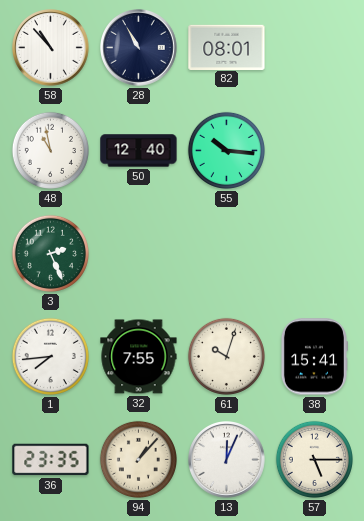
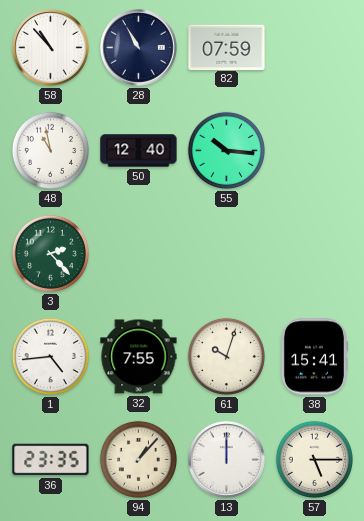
82: 08:01 -> 07:59
3: 2:26 -> 2:23
1: 7:44 -> 4:44
13: 12:04 -> 12:00
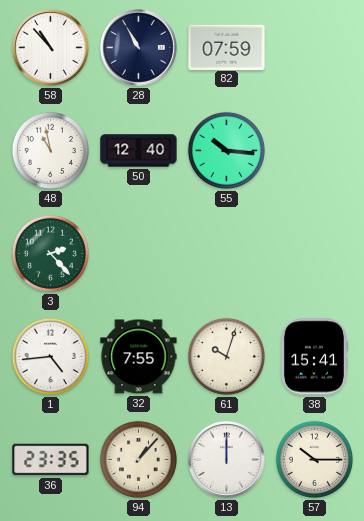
57: 5:15 -> 10:15
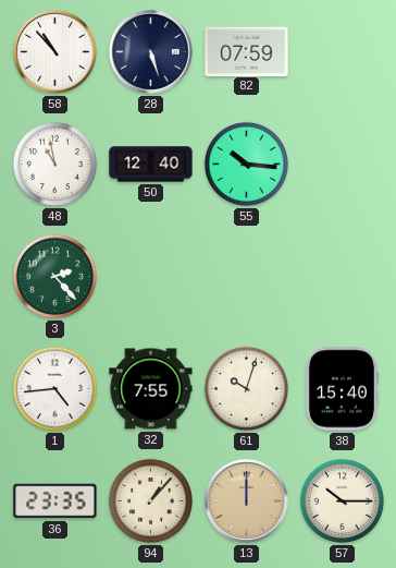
28: 10:55 -> 5:27
38: 15:41 -> 15:40
13 dial: white -> champagne
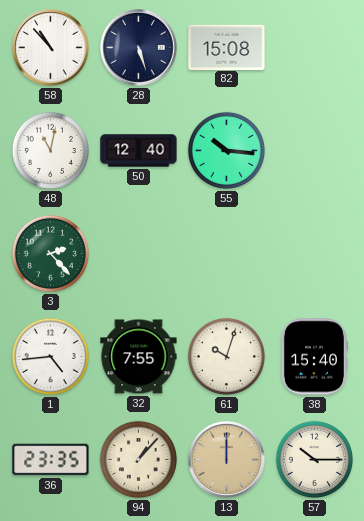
82: 07:59 -> 15:08
48: 10:58 -> 11:02
